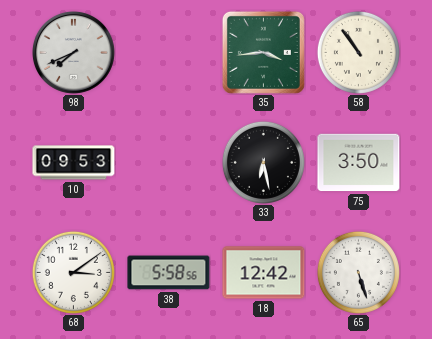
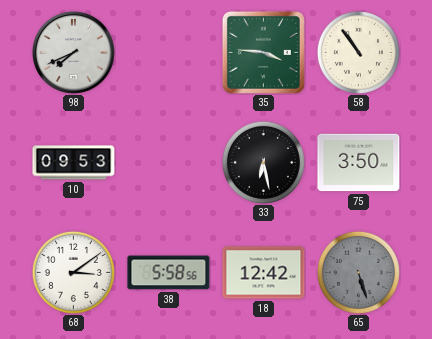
35: 3:44 -> 3:46
65 dial: white -> grey
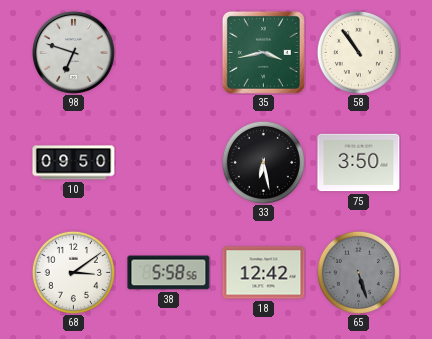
98: 7:41 -> 6:48
35: 3:46 -> 3:43
10: 09:53 -> 09:50
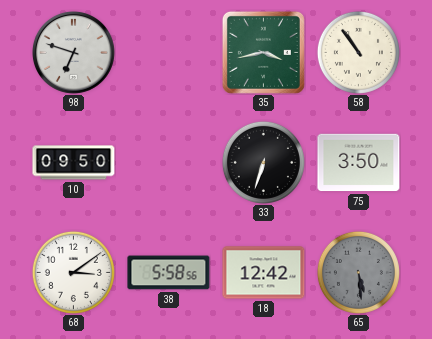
33: 6:28 -> 6:33
65: 5:27 -> 5:29
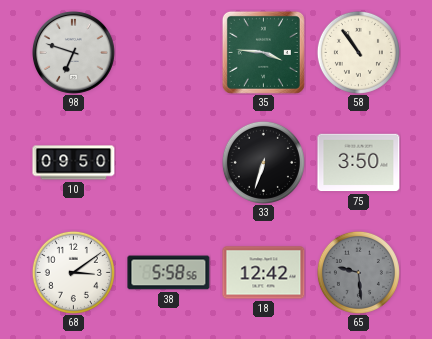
35: 3:43 -> 3:46
65: 5:29 -> 9:29
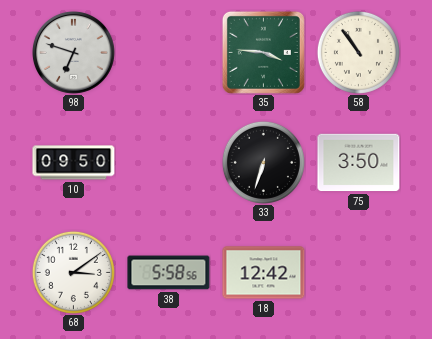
65: 9:29 -> none
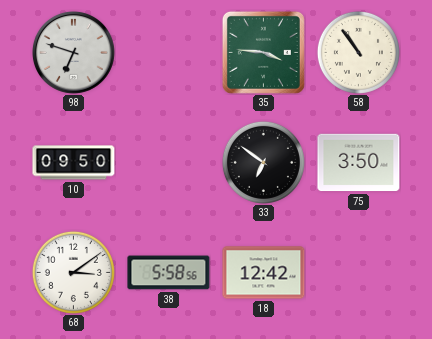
33: 6:33 -> 6:51
